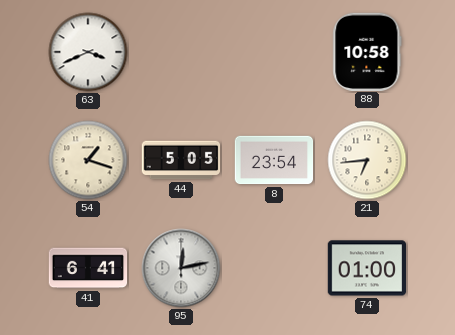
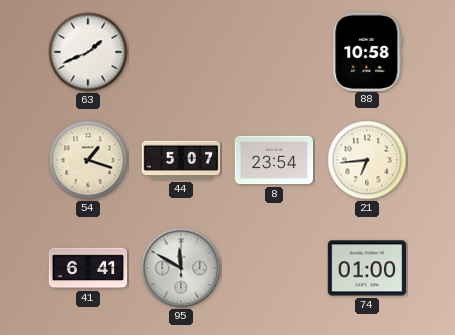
63: 3:41 -> 1:41
44: 5:05 -> 5:07
95: 12:13 -> 11:50
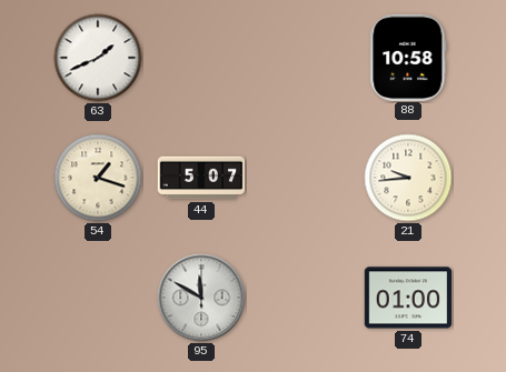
8: 23:54 -> none
21: 6:44 -> 9:44
41: 6:41 -> none
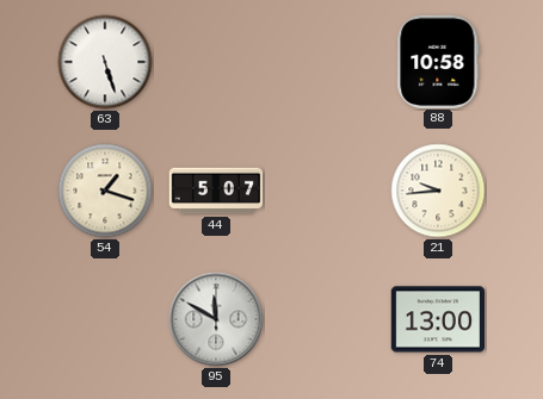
63: 1:41 -> 5:27
74: 01:00 -> 13:00
